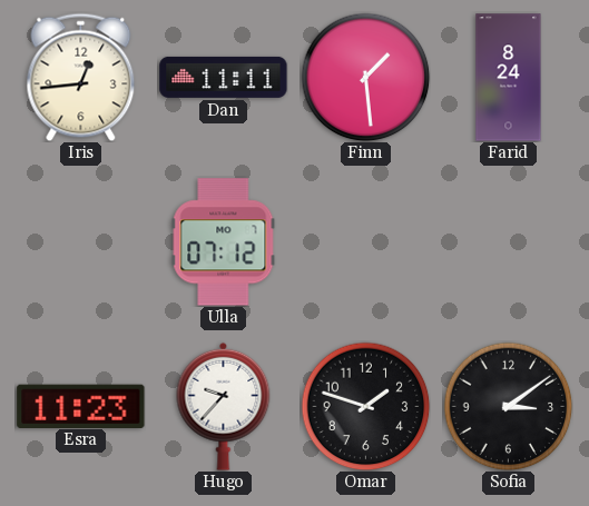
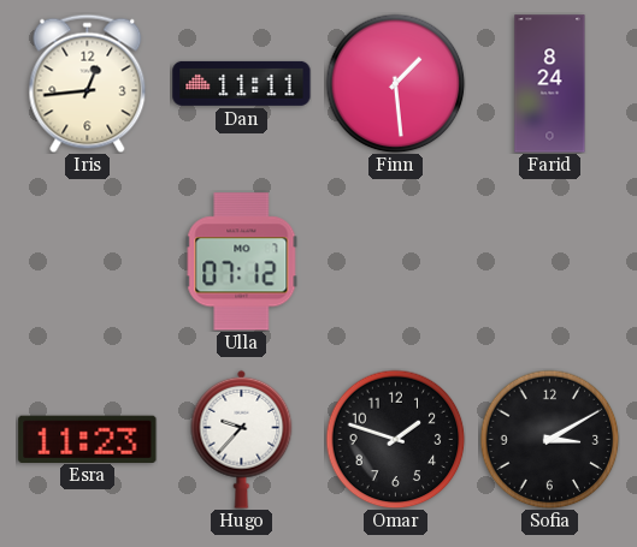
Sofia: 3:09 -> 3:10
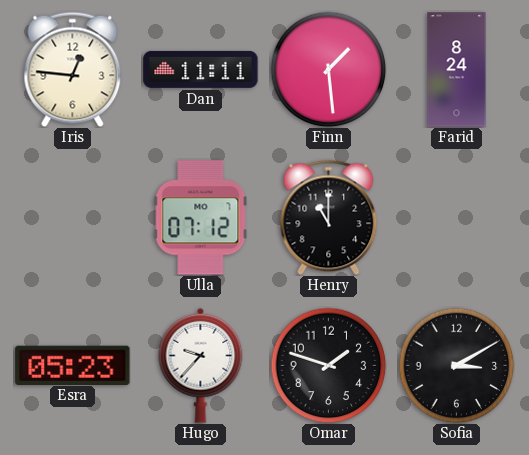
Iris: 12:44 -> 12:46
Henry: none -> 11:00
Esra: 11:23 -> 05:23
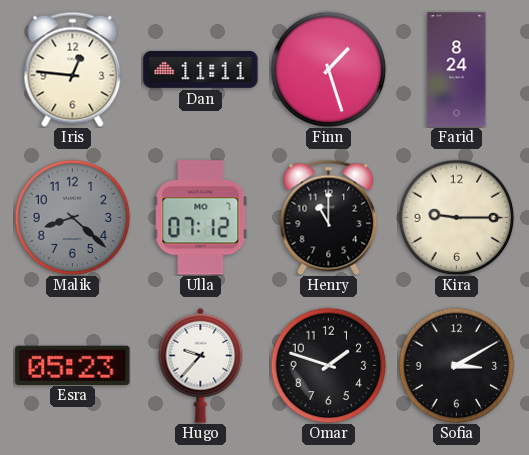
Finn: 1:29 -> 1:27
Malik: none -> 8:22
Kira: none -> 9:15
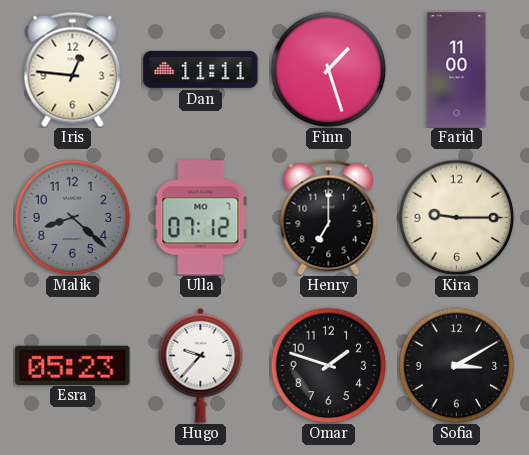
Farid: 8:24 -> 11:00
Henry: 11:00 -> 7:00
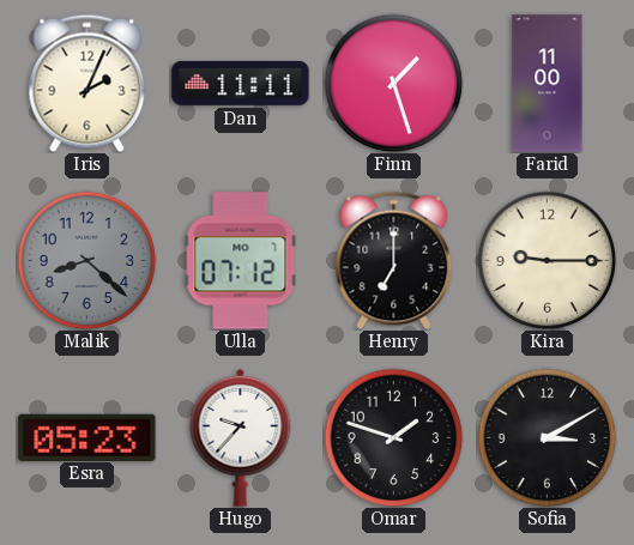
Iris: 12:46 -> 2:04
